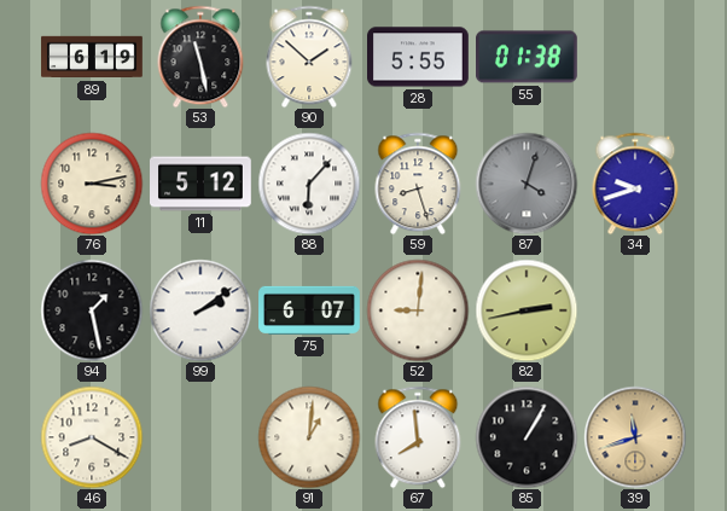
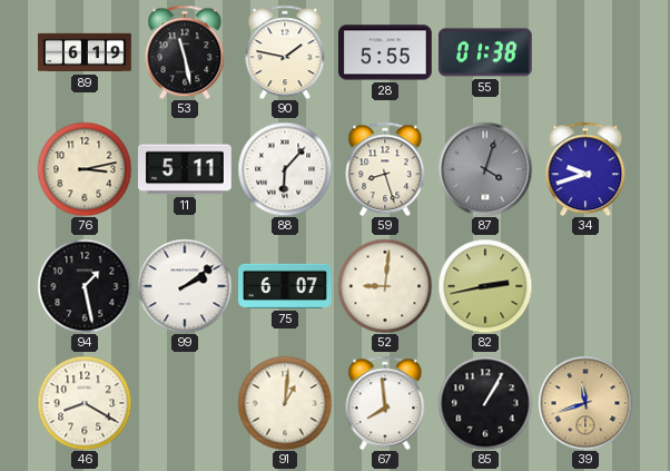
90: 1:52 -> 1:47
11: 5:12 -> 5:11
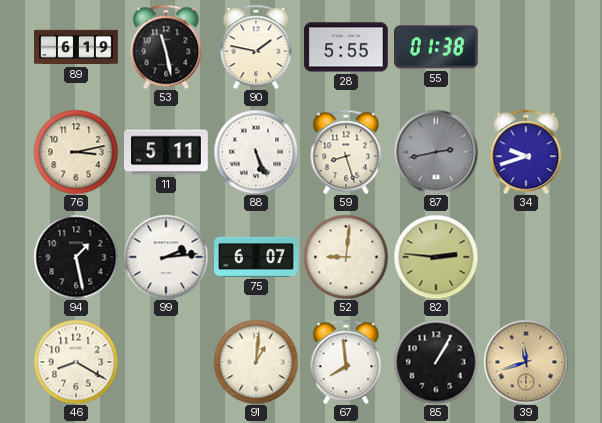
88: 6:07 -> 5:26
87: 4:03 -> 2:43
99: 2:09 -> 2:14
82: 2:43 -> 2:46
